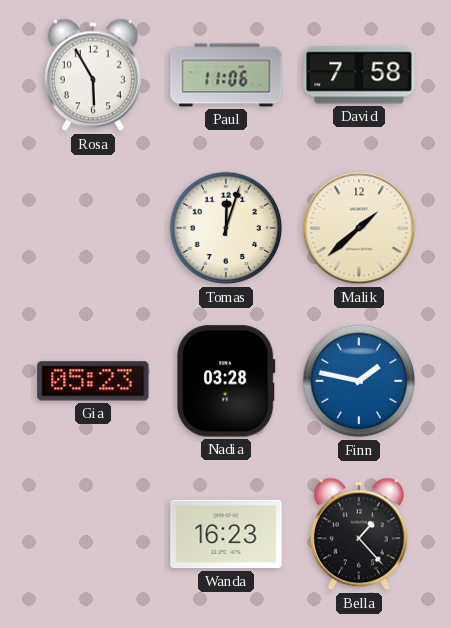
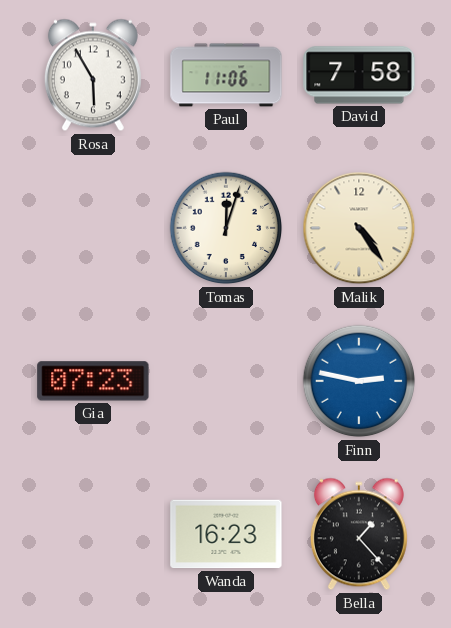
Malik: 1:38 -> 4:24
Gia: 05:23 -> 07:23
Nadia: 03:28 -> none
Finn: 1:47 -> 2:47
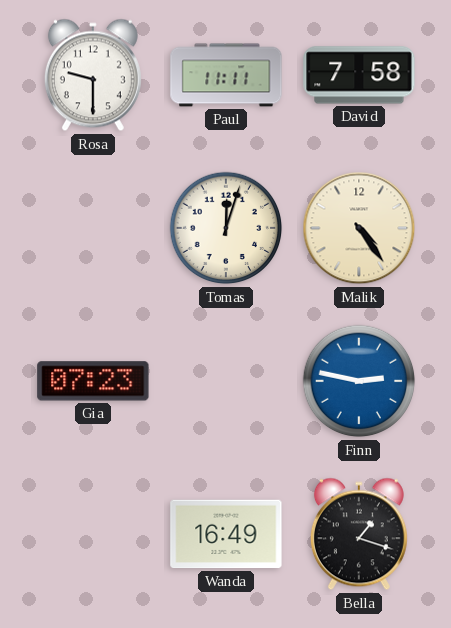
Rosa: 5:55 -> 9:30
Paul: 11:06 -> 11:11
Wanda: 16:23 -> 16:49
Bella: 1:23 -> 1:18
